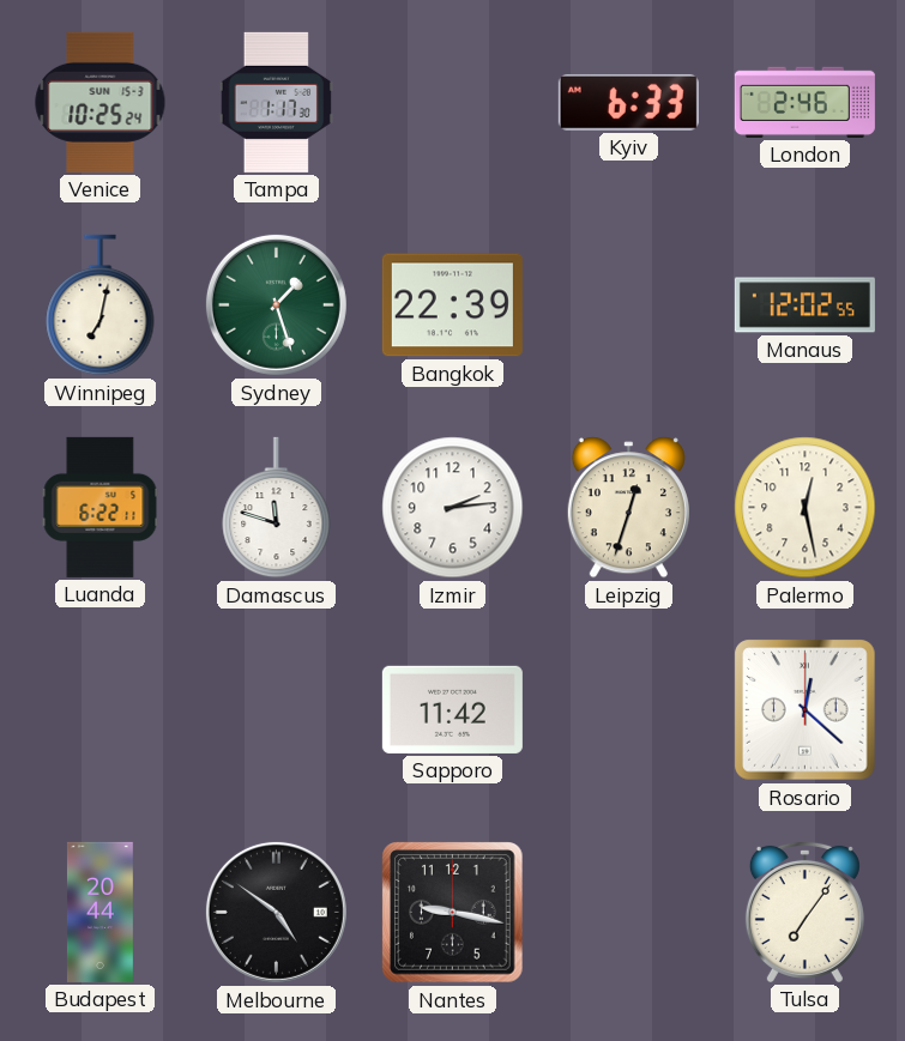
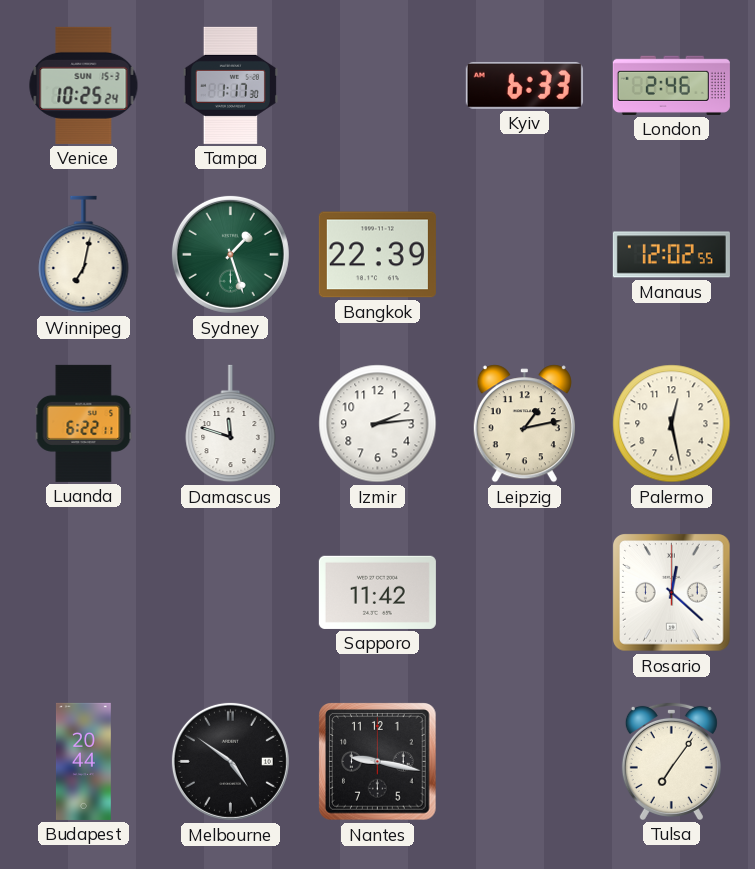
Leipzig: 12:33 -> 1:13
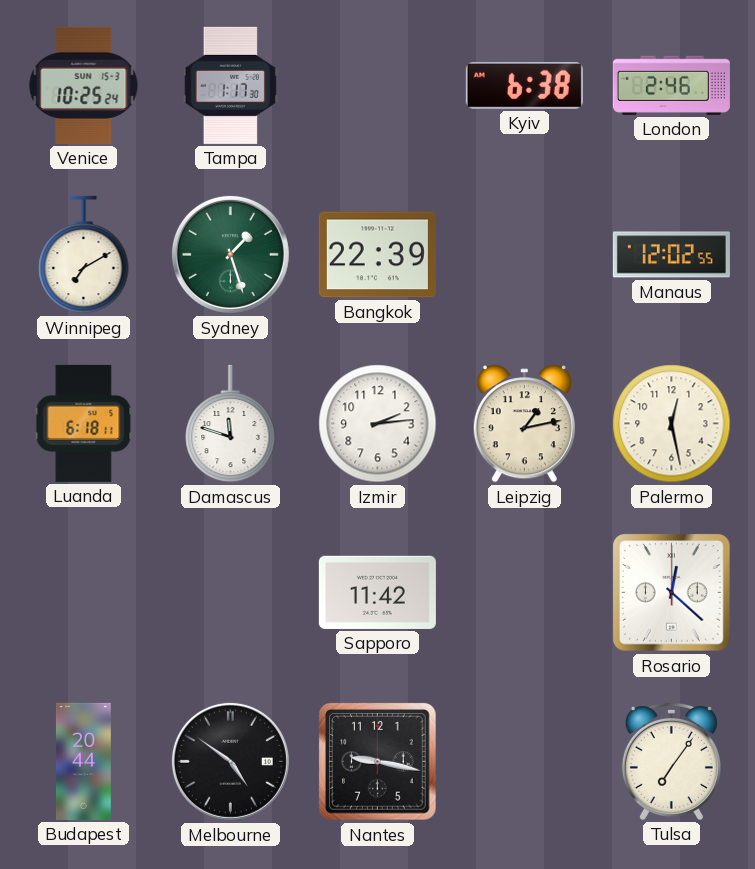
Kyiv: 6:33 -> 6:38
Winnipeg: 7:02 -> 7:10
Luanda: 6:22 -> 6:18
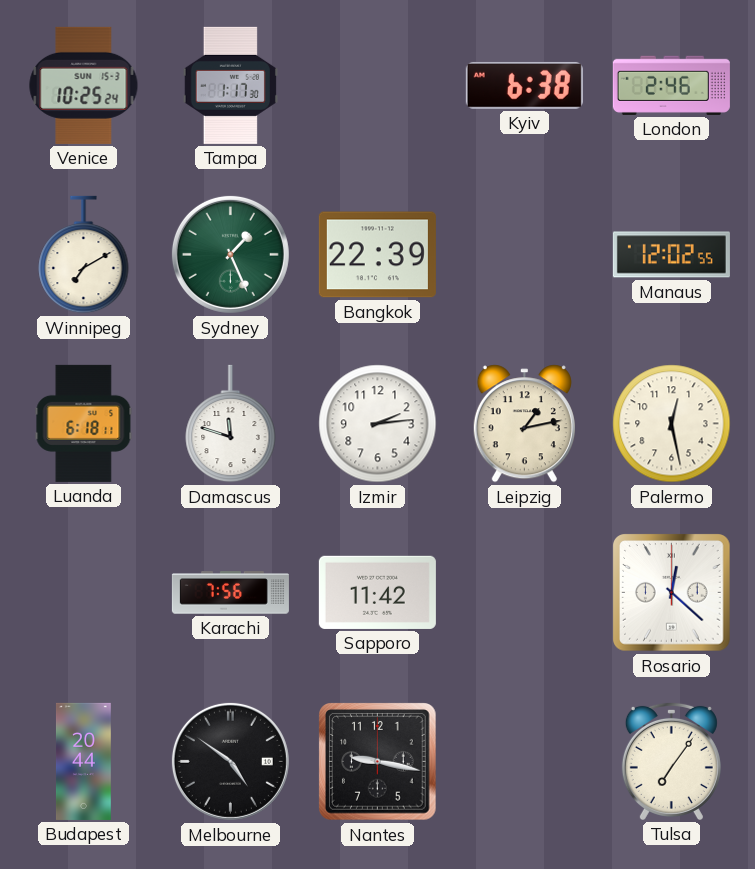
Sydney: 1:27 -> 1:26
Karachi: none -> 7:56
